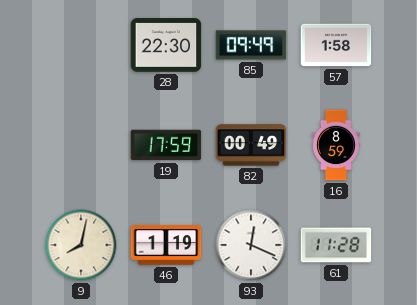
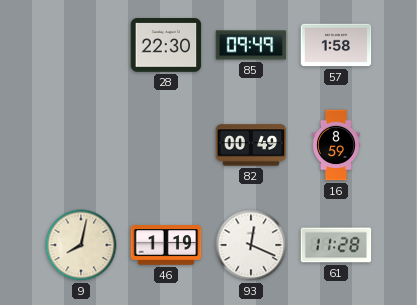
19: 17:59 -> none
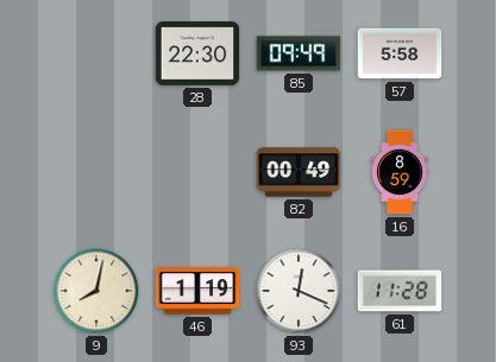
57: 1:58 -> 5:58
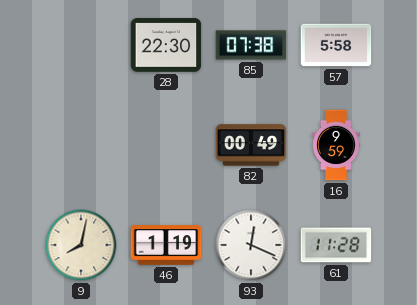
85: 09:49 -> 07:38
16: 8:59 -> 9:59
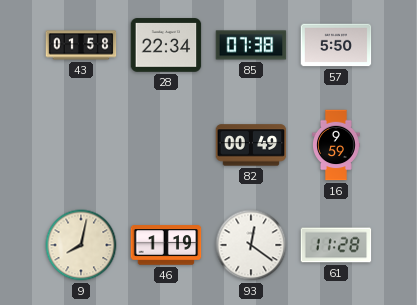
43: none -> 01:58
28: 22:30 -> 22:34
57: 5:58 -> 5:50
93: 12:19 -> 12:21
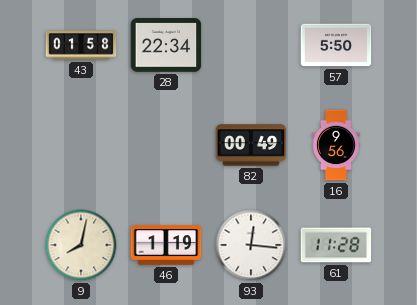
85: 07:38 -> none
16: 9:59 -> 9:56
93: 12:21 -> 12:16
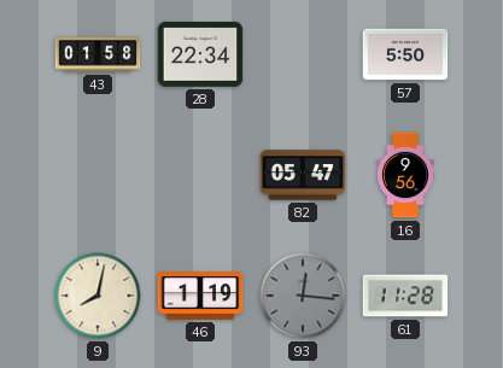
82: 00:49 -> 05:47
93 dial: white -> grey
